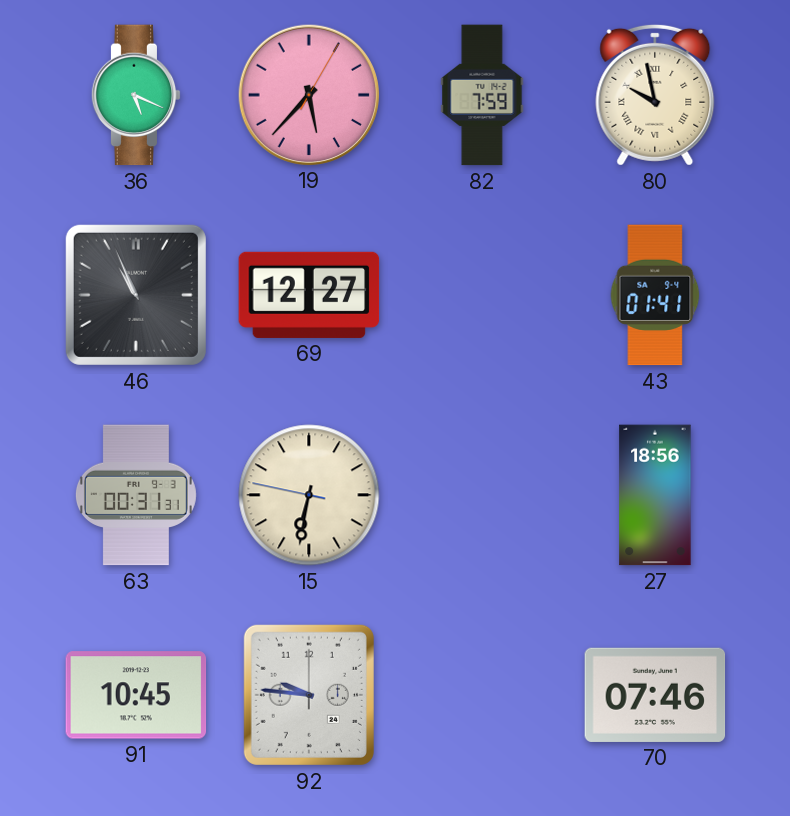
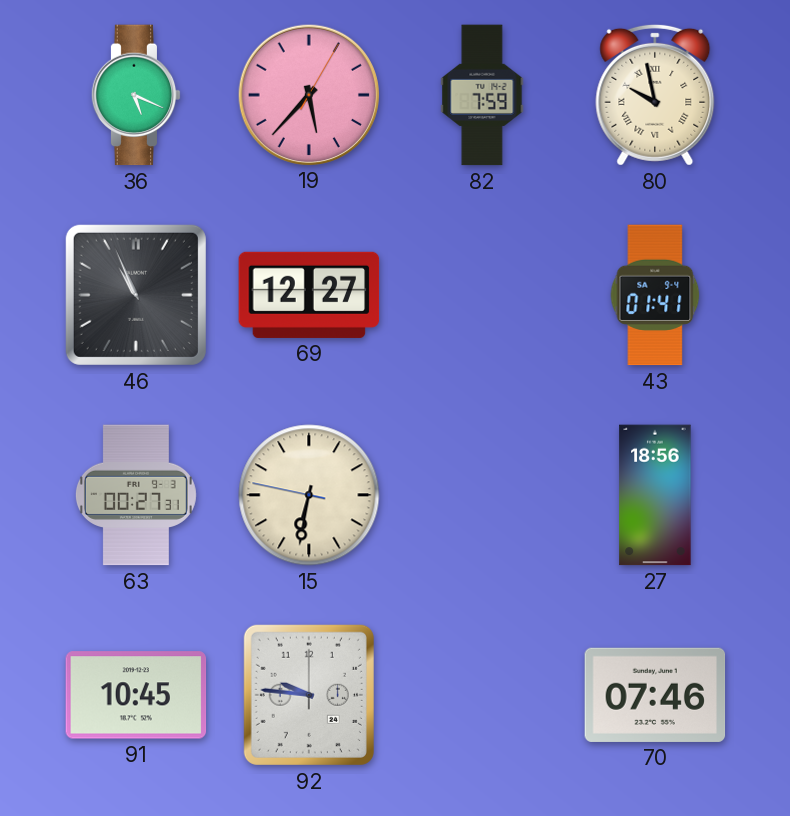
63: 00:31 -> 00:27
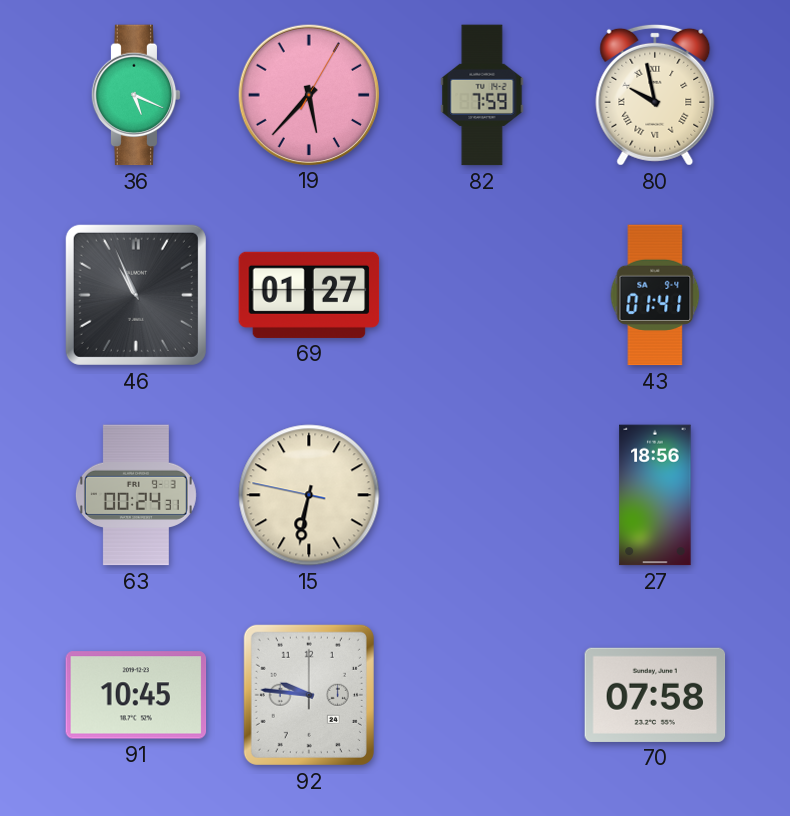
69: 12:27 -> 01:27
63: 00:27 -> 00:24
70: 07:46 -> 07:58
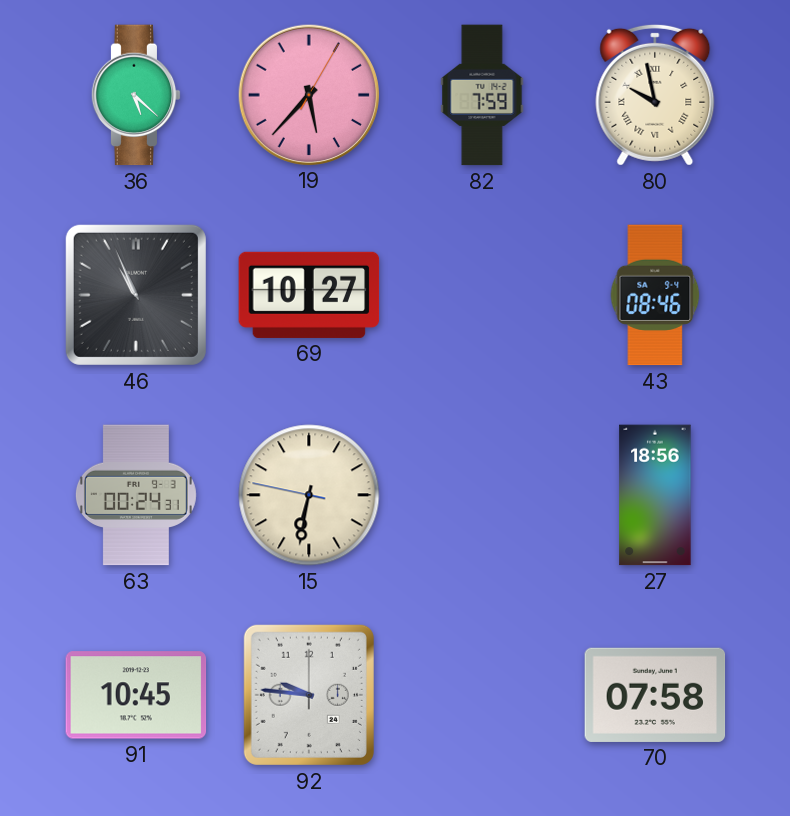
36: 5:19 -> 5:22
69: 01:27 -> 10:27
43: 01:41 -> 08:46
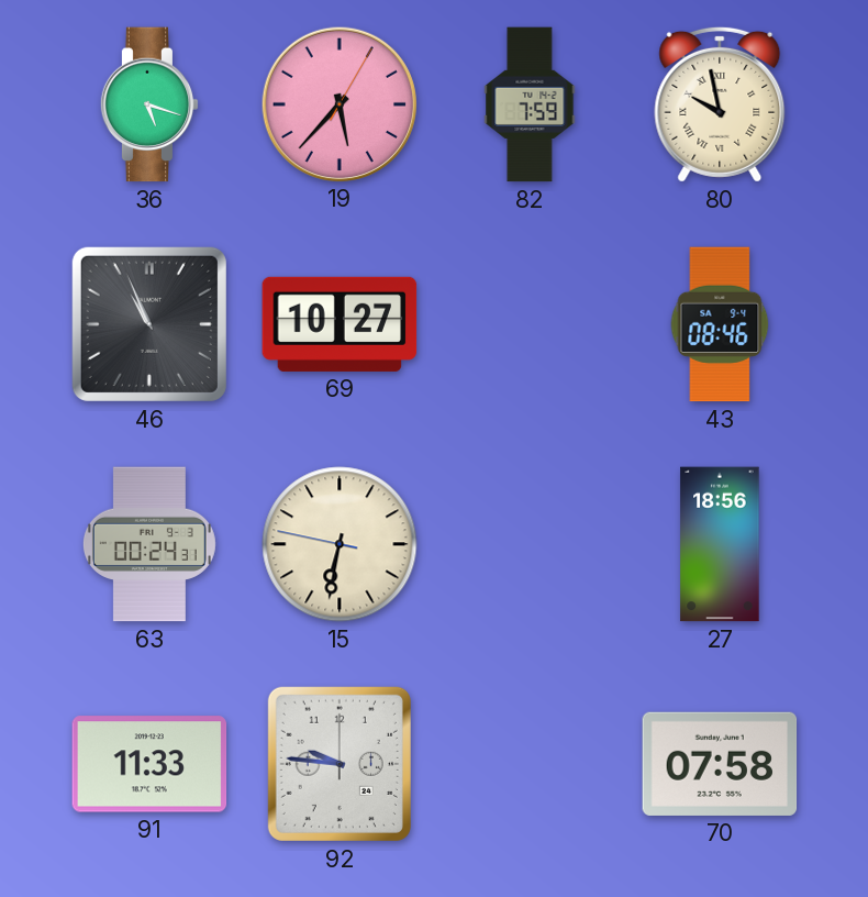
36: 5:22 -> 5:18
91: 10:45 -> 11:33
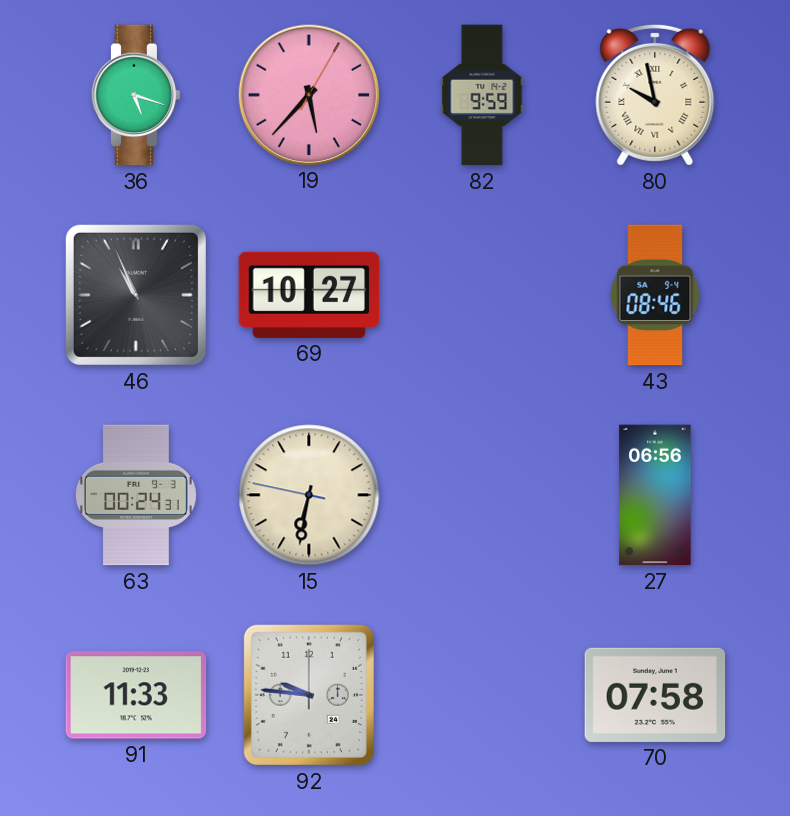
82: 7:59 -> 9:59
27: 18:56 -> 06:56
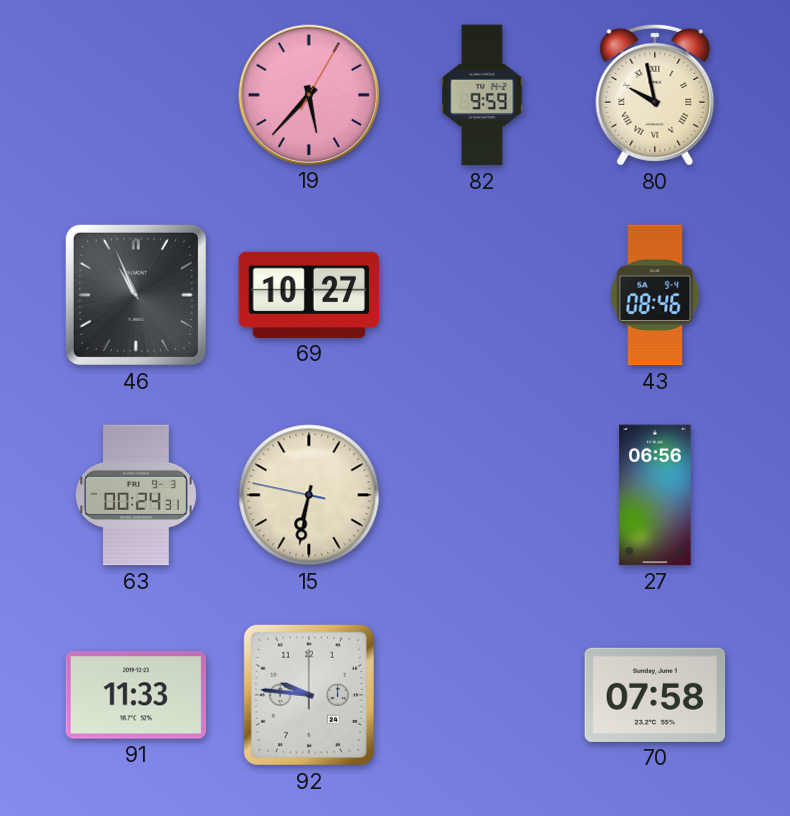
36: 5:18 -> none
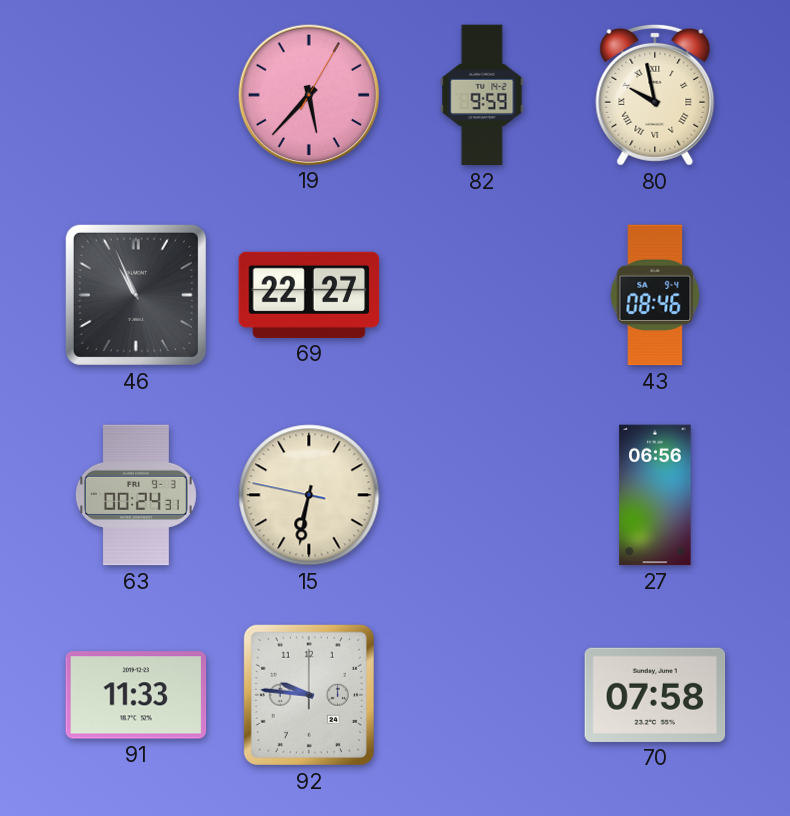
69: 10:27 -> 22:27
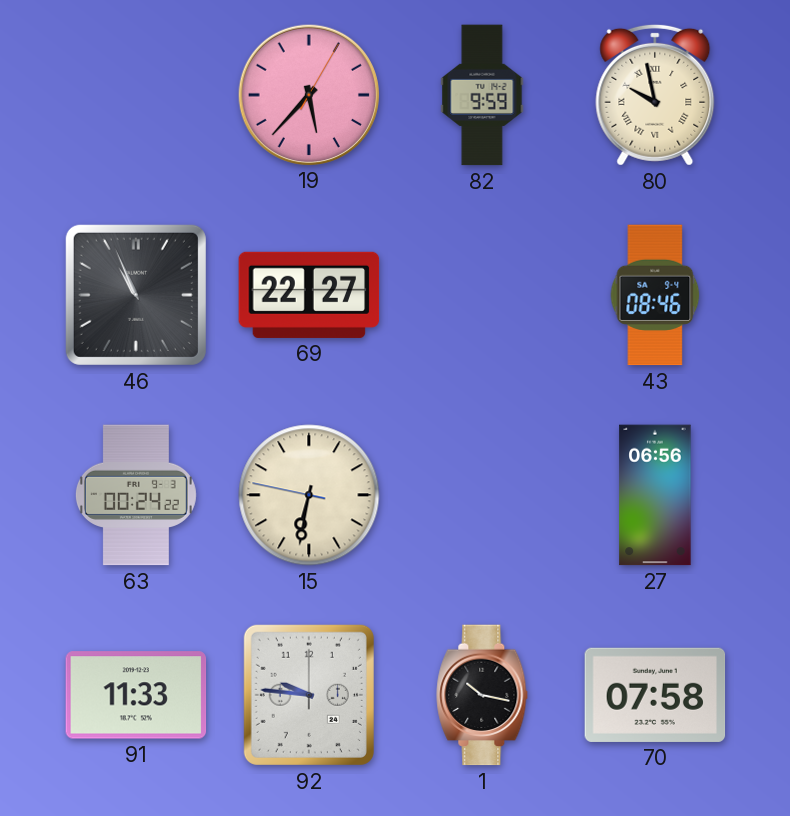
63: 00:24:31 -> 00:24:22
1: none -> 10:17
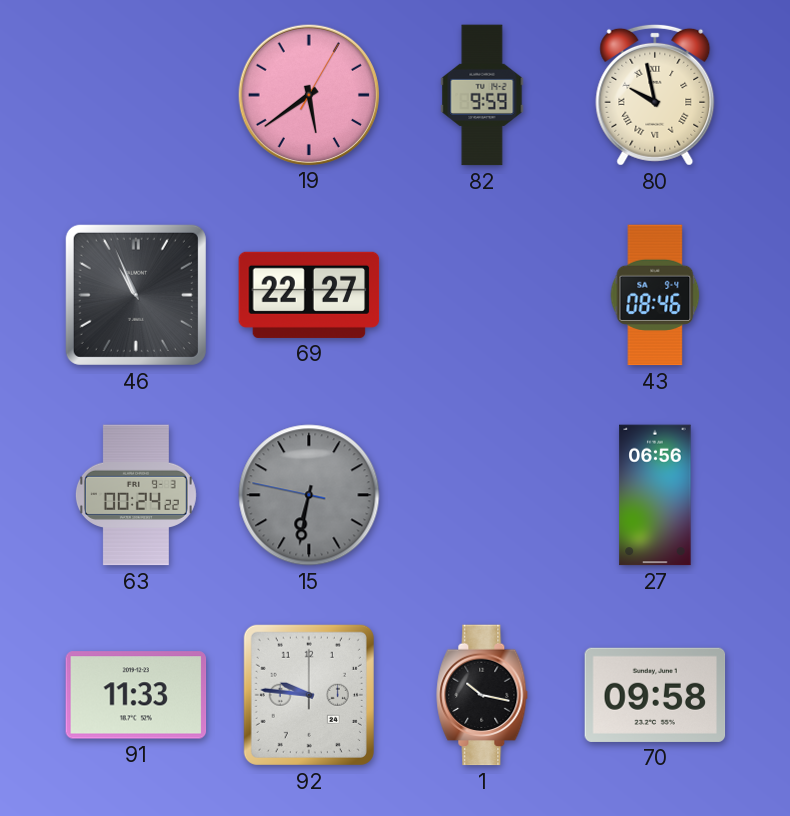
19: 5:37 -> 5:39
15 dial: cream -> grey
70: 07:58 -> 09:58
